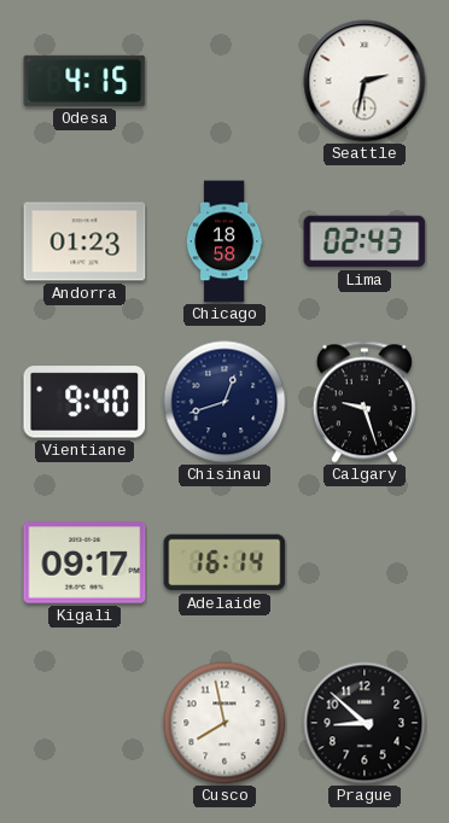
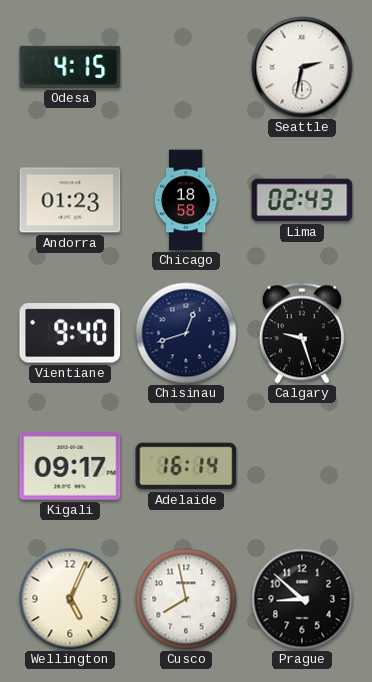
Wellington: none -> 5:04
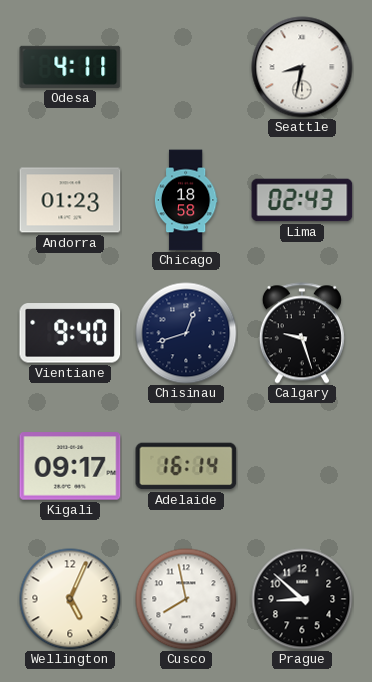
Odesa: 4:15 -> 4:11
Seattle: 2:32 -> 8:32
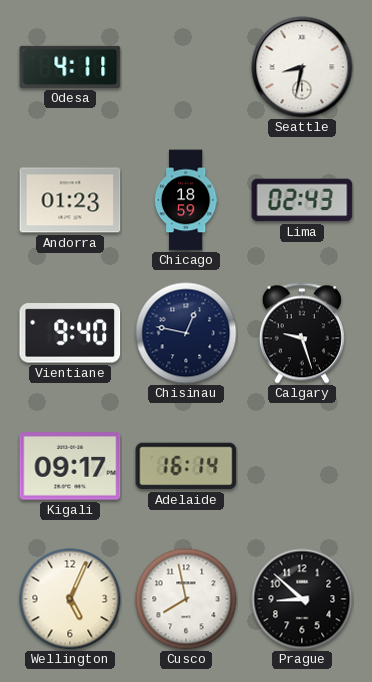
Chicago: 18:58 -> 18:59
Chisinau: 12:42 -> 12:47
